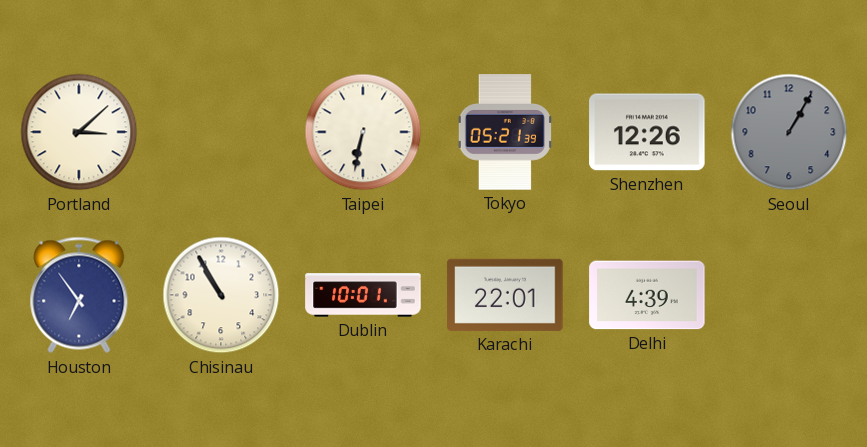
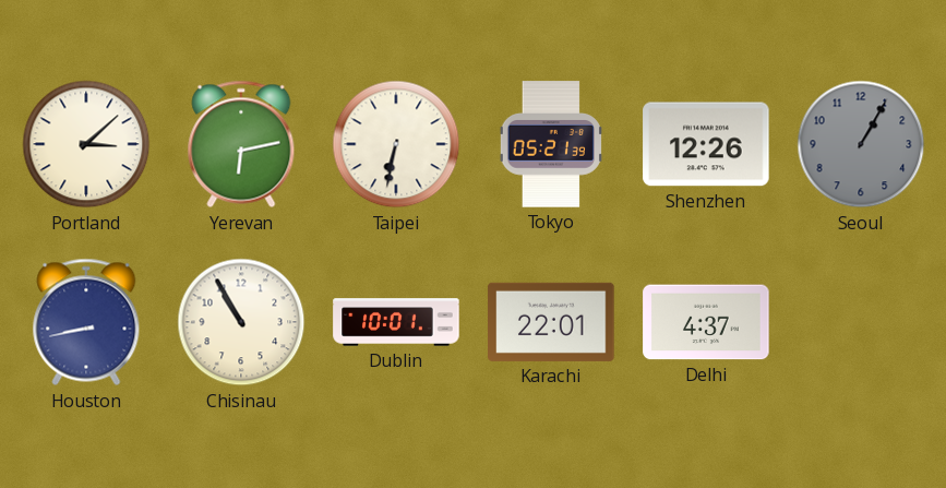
Yerevan: none -> 6:13
Houston: 6:54 -> 8:43
Delhi: 4:39 -> 4:37
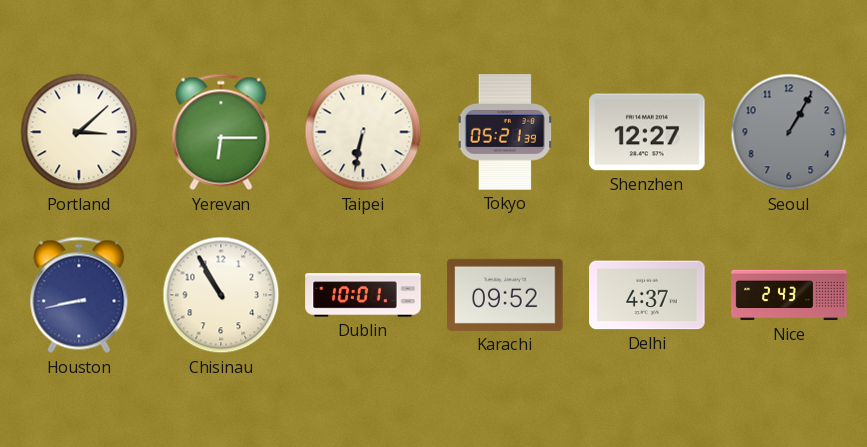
Yerevan: 6:13 -> 6:15
Shenzhen: 12:26 -> 12:27
Karachi: 22:01 -> 09:52
Nice: none -> 2:43
